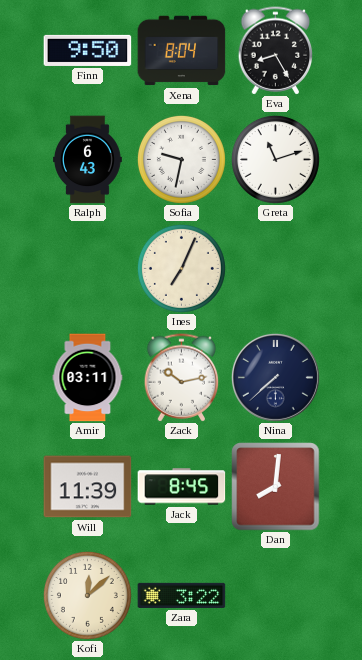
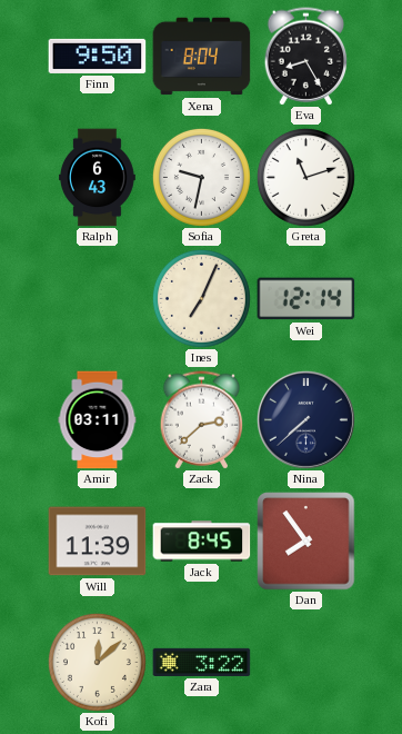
Wei: none -> 12:14
Zack: 10:13 -> 2:38
Dan: 8:01 -> 7:54
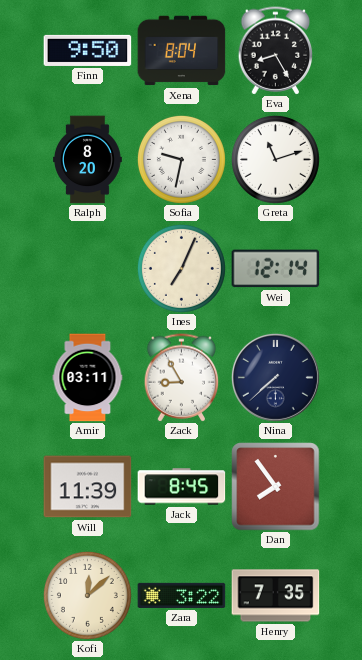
Ralph: 6:43 -> 8:20
Zack: 2:38 -> 8:55
Henry: none -> 7:35
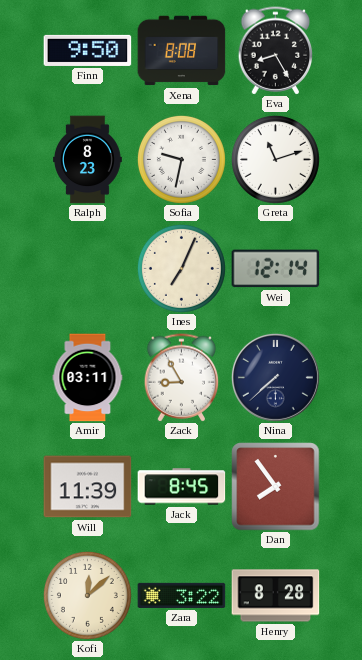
Xena: 8:04 -> 8:08
Ralph: 8:20 -> 8:23
Henry: 7:35 -> 8:28
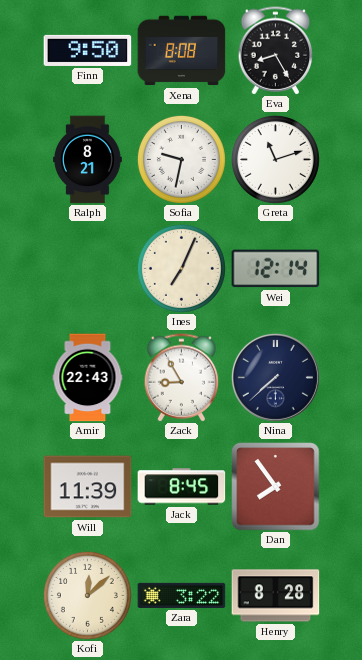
Ralph: 8:23 -> 8:21
Amir: 03:11 -> 22:43
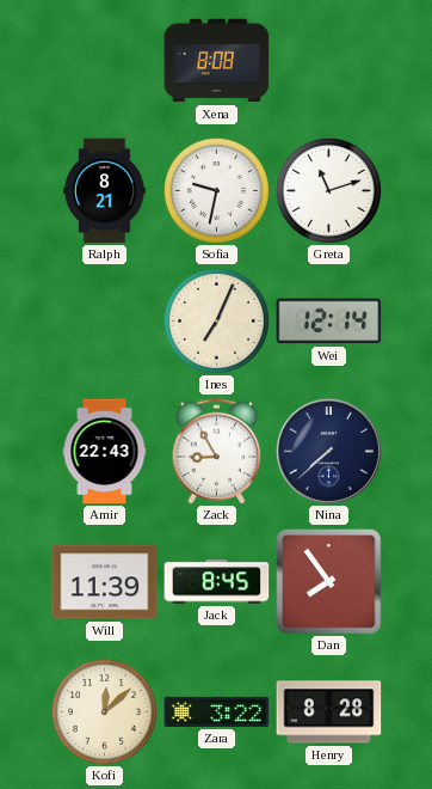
Finn: 9:50 -> none
Eva: 8:25 -> none
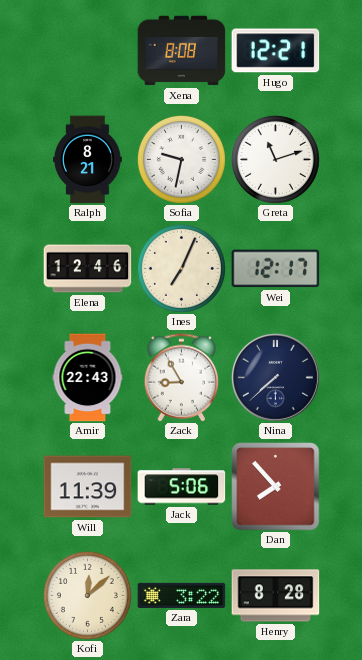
Hugo: none -> 12:21
Elena: none -> 12:46
Wei: 12:14 -> 12:17
Jack: 8:45 -> 5:06
Dan: 7:54 -> 7:53
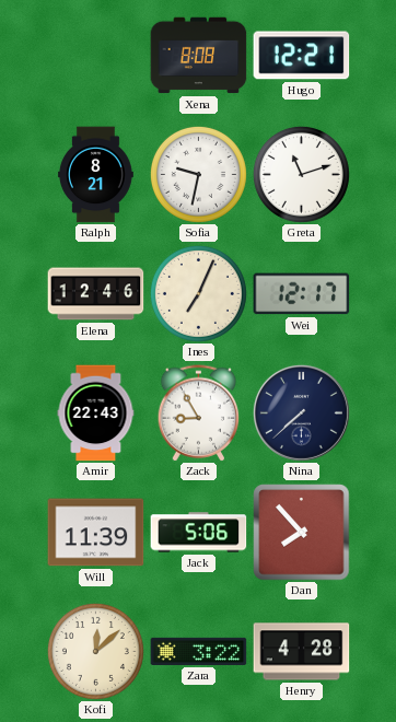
Henry: 8:28 -> 4:28
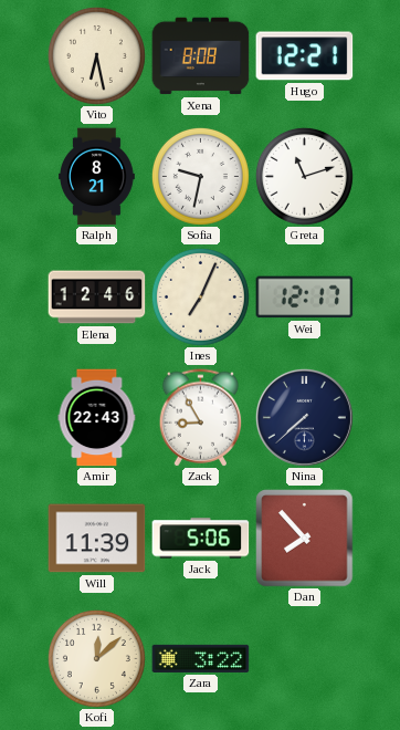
Vito: none -> 6:28
Henry: 4:28 -> none
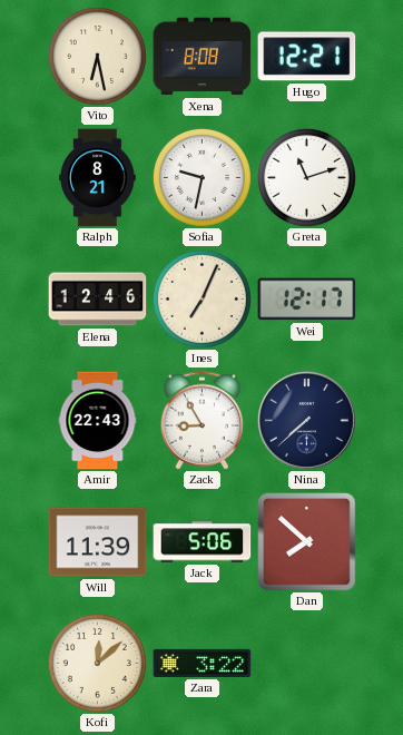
Dan: 7:53 -> 7:52
